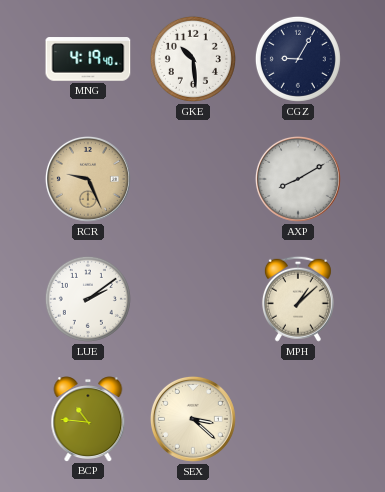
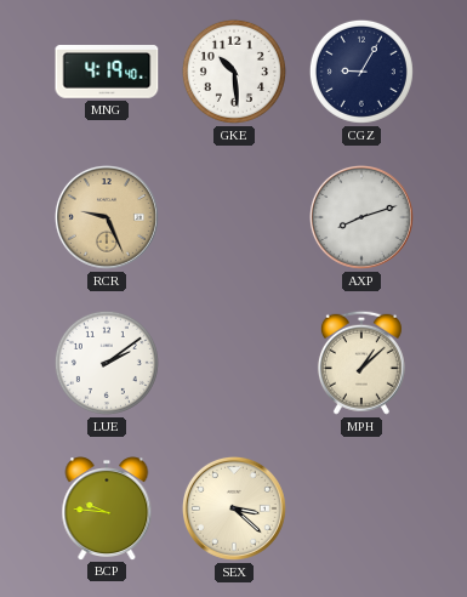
AXP: 8:10 -> 8:12
BCP: 10:46 -> 9:46
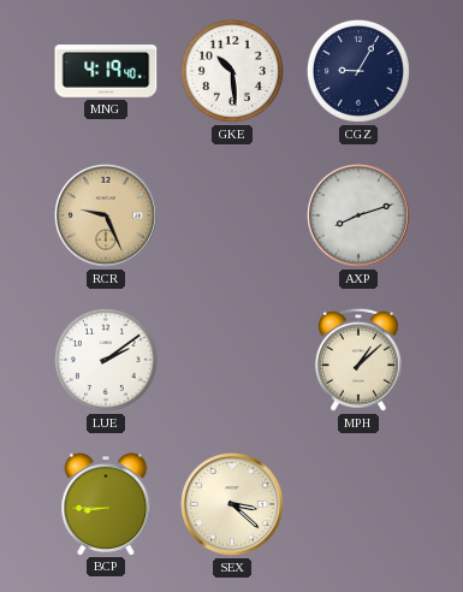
BCP: 9:46 -> 8:45
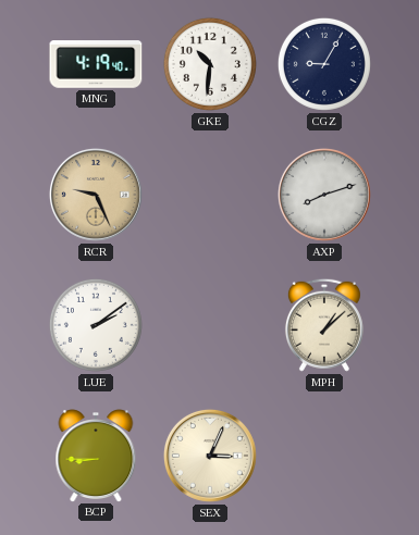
GKE: 10:29 -> 10:31
SEX: 3:22 -> 3:04
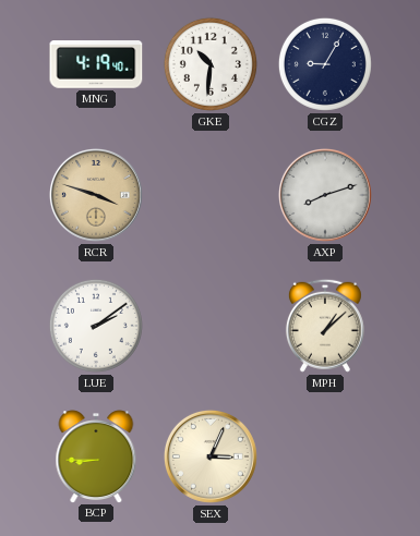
RCR: 9:26 -> 3:48
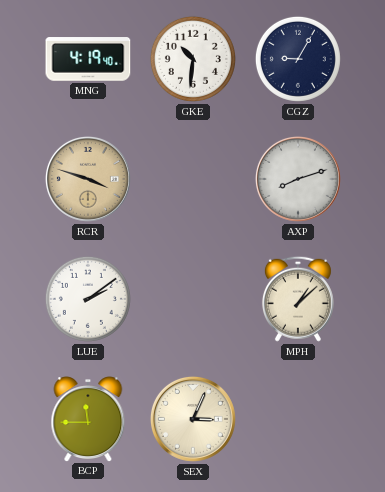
BCP: 8:45 -> 11:45
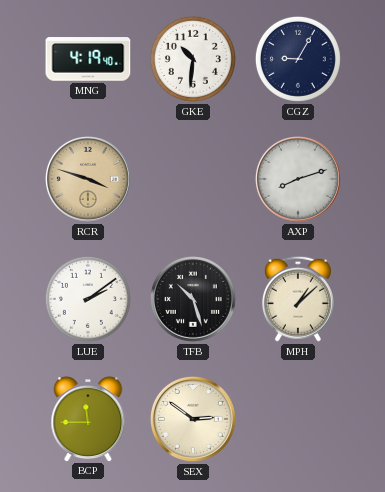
TFB: none -> 10:27
SEX: 3:04 -> 2:51
